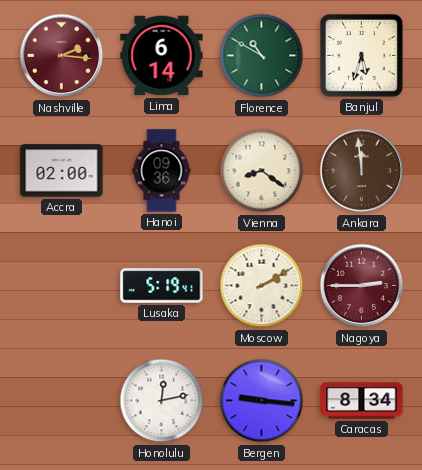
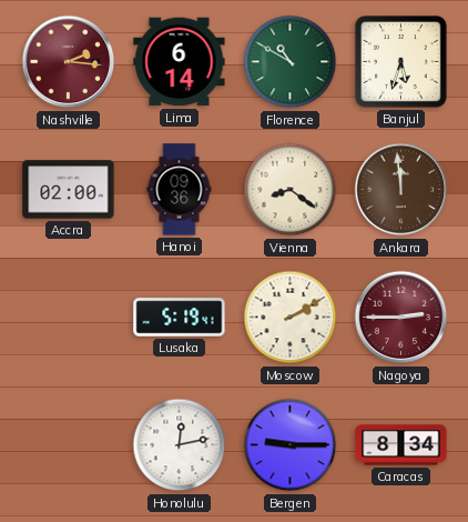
Bergen: 9:16 -> 9:15
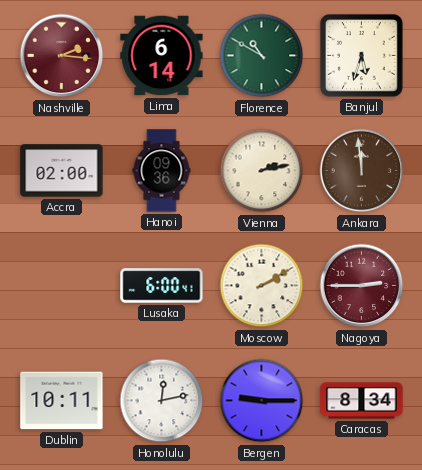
Vienna: 8:21 -> 2:13
Lusaka: 5:19 -> 6:00
Dublin: none -> 10:11
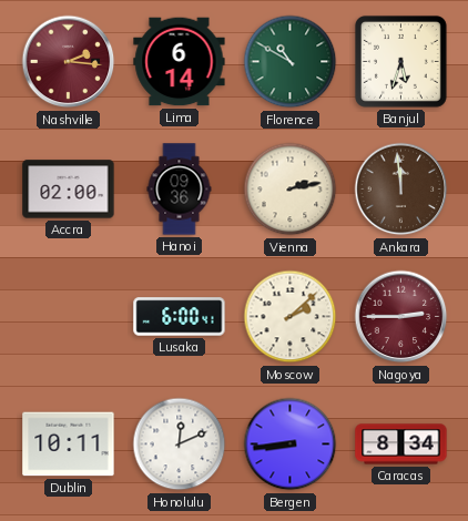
Moscow: 2:10 -> 2:08
Honolulu: 12:13 -> 12:11
Bergen: 9:15 -> 8:44
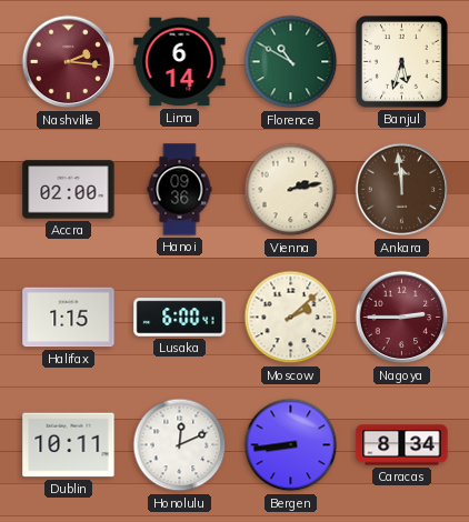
Halifax: none -> 1:15
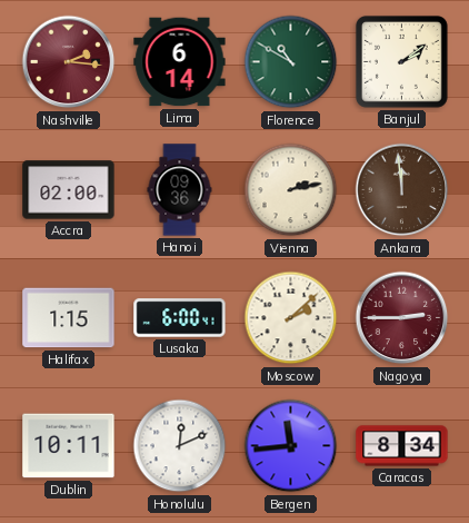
Banjul: 5:33 -> 2:09
Bergen: 8:44 -> 11:44
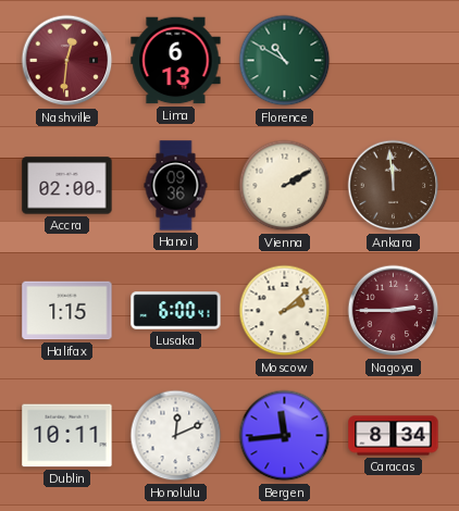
Nashville: 2:16 -> 12:31
Lima: 6:14 -> 6:13
Banjul: 2:09 -> none
Vienna: 2:13 -> 2:10
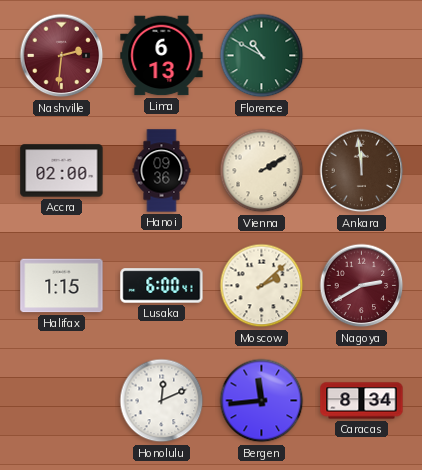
Nashville: 12:31 -> 2:31
Nagoya: 2:45 -> 2:40
Dublin: 10:11 -> none
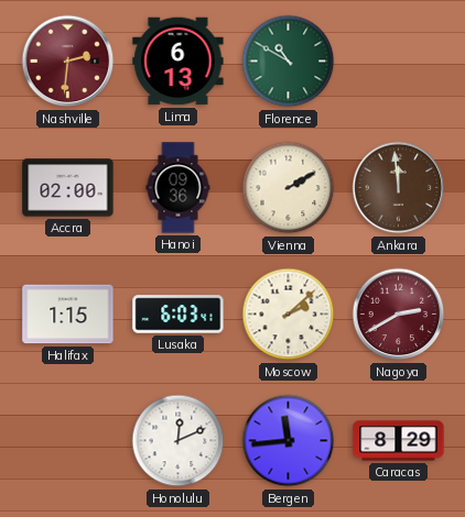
Lusaka: 6:00 -> 6:03
Caracas: 8:34 -> 8:29
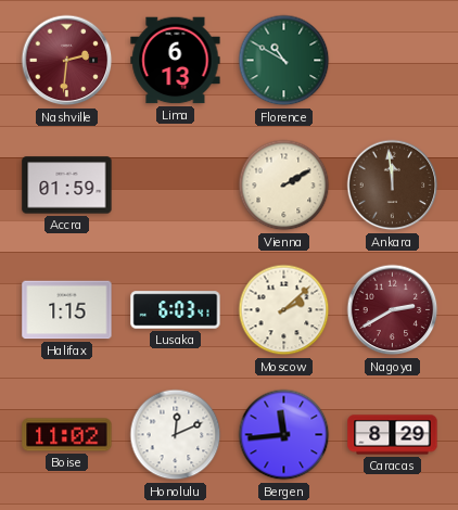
Accra: 02:00 -> 01:59
Hanoi: 09:36 -> none
Boise: none -> 11:02
